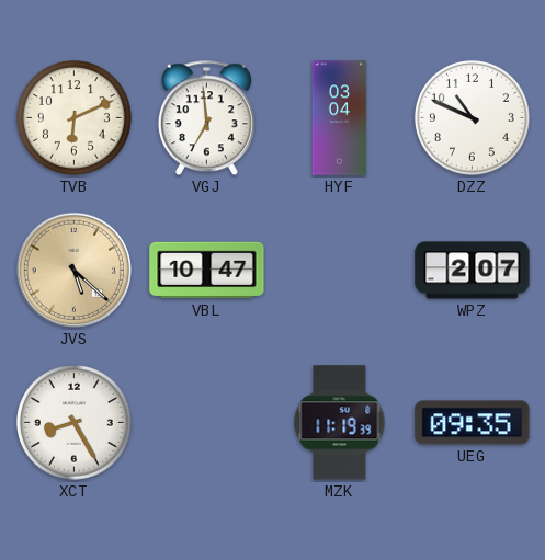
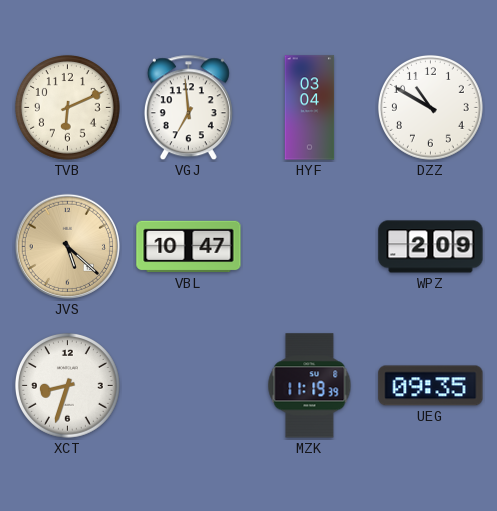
DZZ: 10:49 -> 10:50
WPZ: 2:07 -> 2:09
XCT: 8:25 -> 8:33
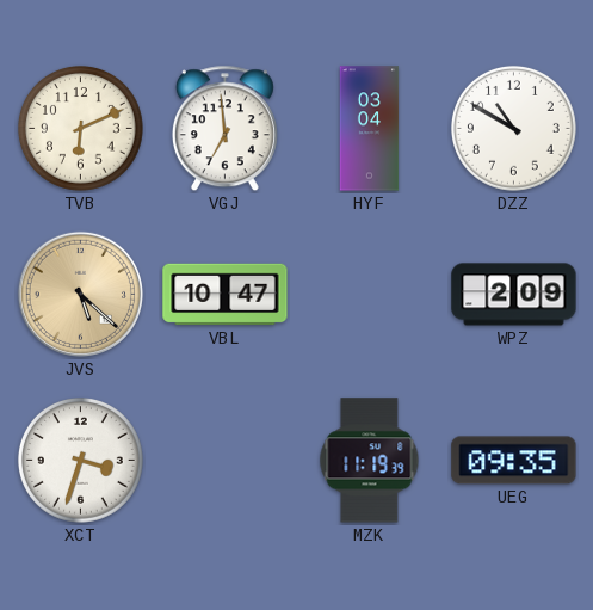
XCT: 8:33 -> 3:33
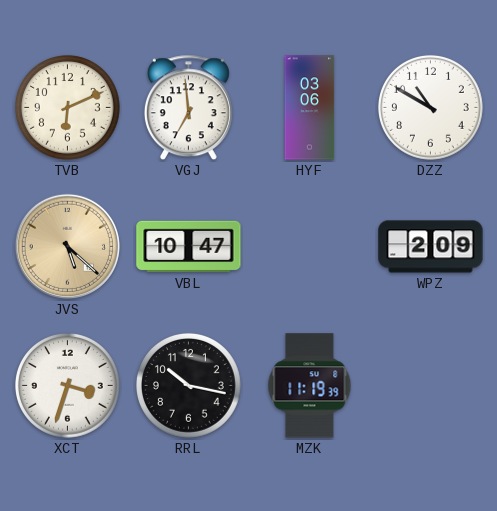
HYF: 03:04 -> 03:06
RRL: none -> 10:17
UEG: 09:35 -> none
